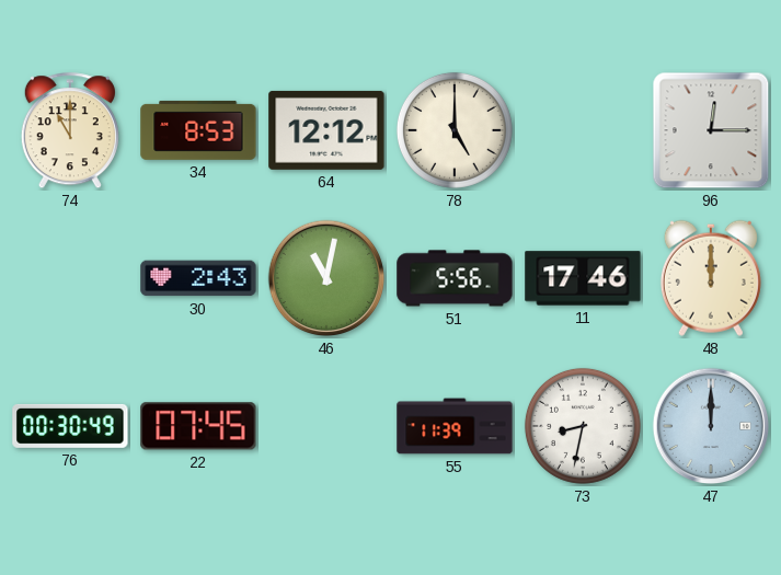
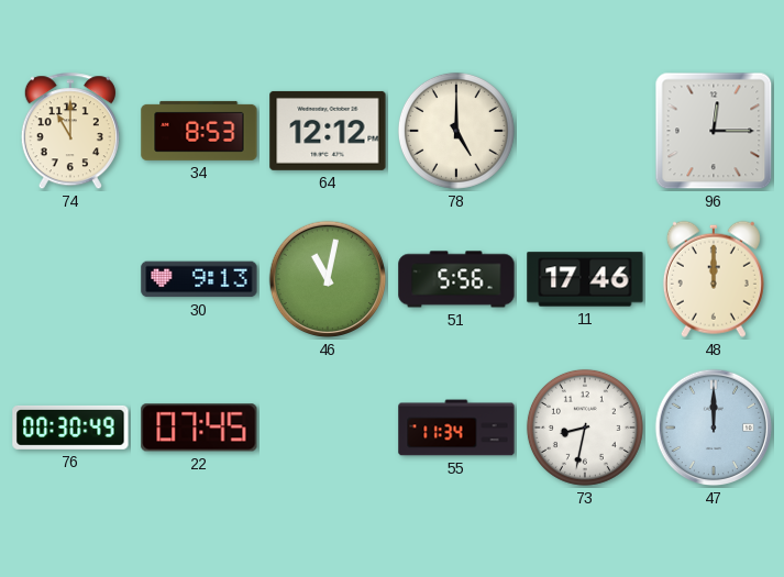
30: 2:43 -> 9:13
55: 11:39 -> 11:34
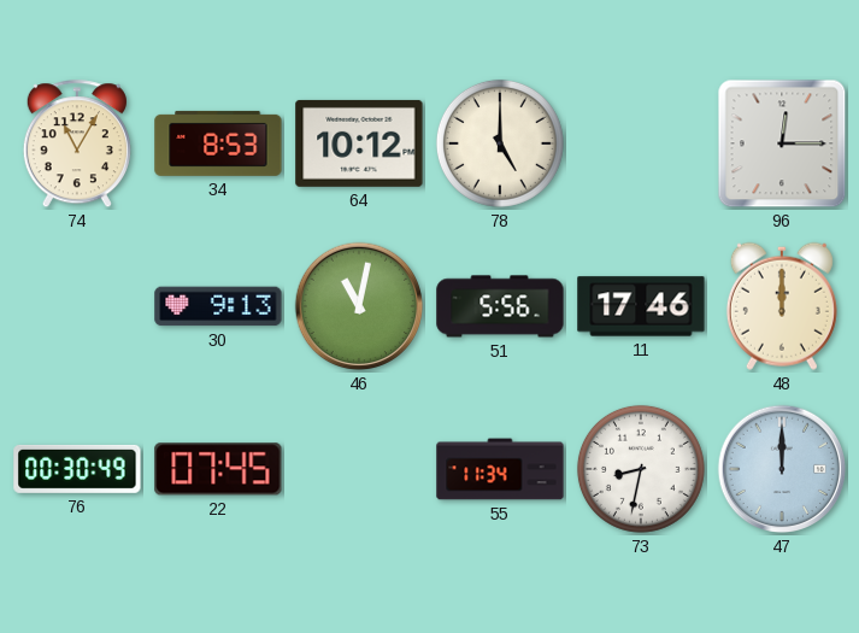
74: 11:00 -> 11:05
64: 12:12 -> 10:12
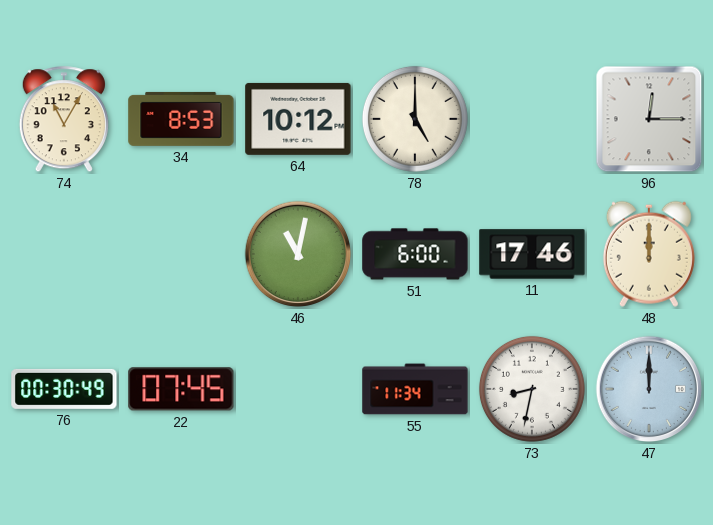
30: 9:13 -> none
51: 5:56 -> 6:00
